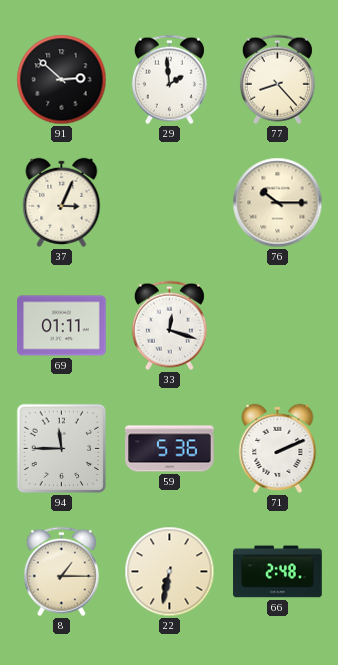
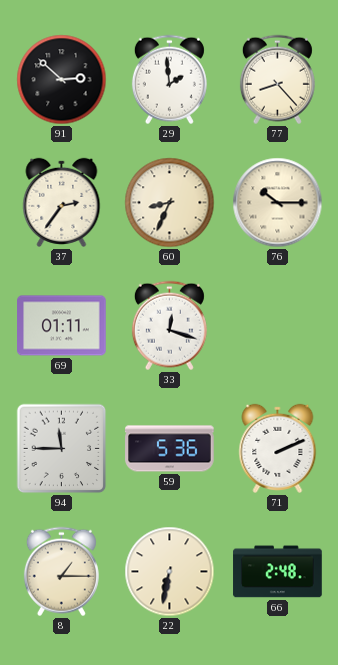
37: 3:04 -> 2:36
60: none -> 8:34
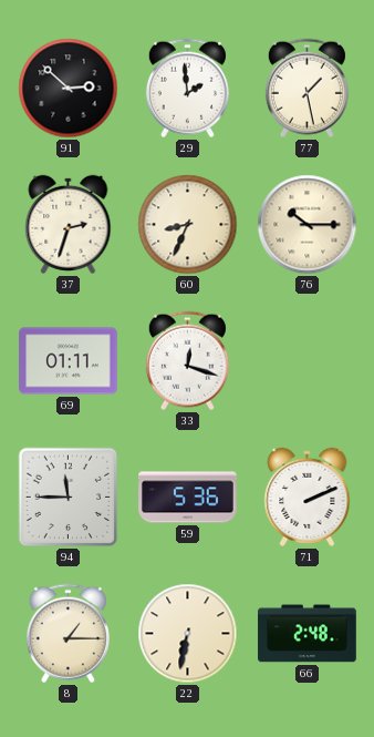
77: 8:23 -> 1:28
37: 2:36 -> 2:33
